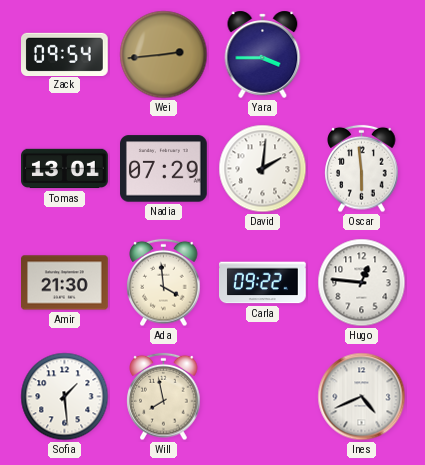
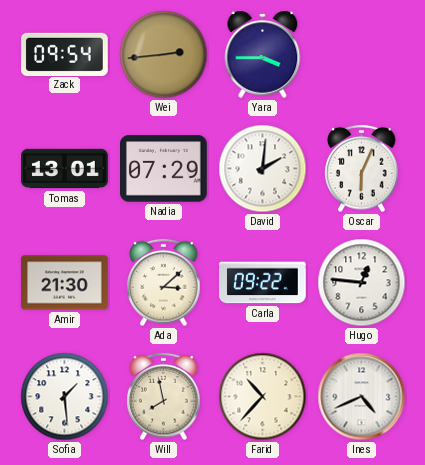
Oscar: 5:59 -> 6:04
Ada: 3:59 -> 3:08
Farid: none -> 10:37
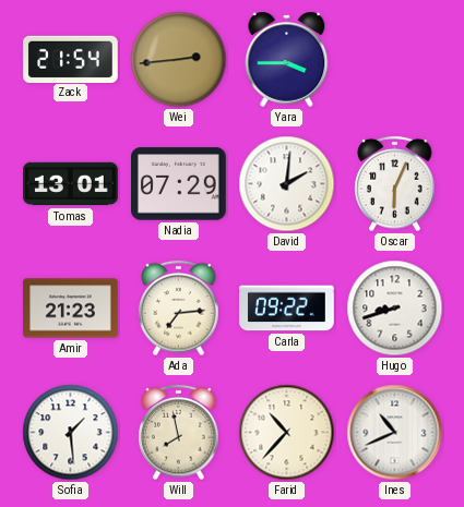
Zack: 09:54 -> 21:54
Amir: 21:30 -> 21:23
Ada: 3:08 -> 7:14
Hugo: 12:46 -> 8:42
Ines: 4:41 -> 10:41
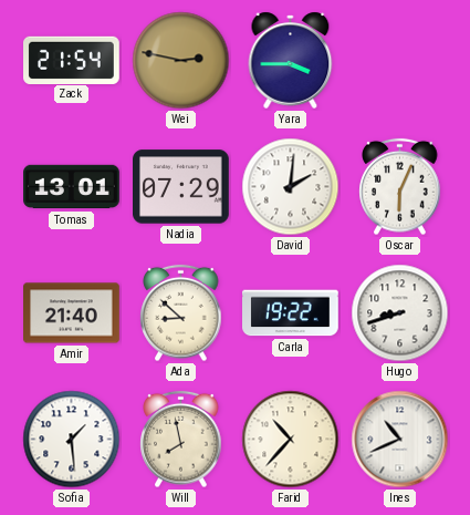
Wei: 2:44 -> 2:47
Amir: 21:23 -> 21:40
Ada: 7:14 -> 8:52
Carla: 09:22 -> 19:22
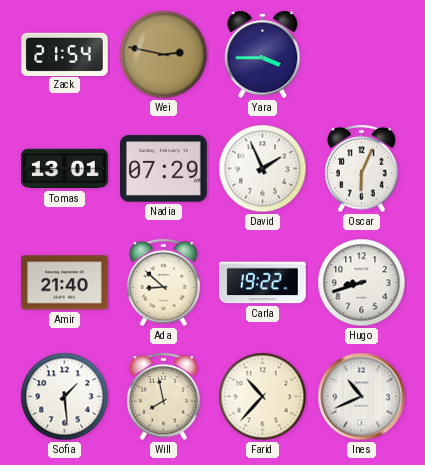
David: 2:01 -> 1:56
